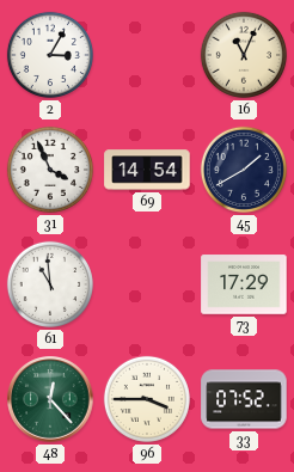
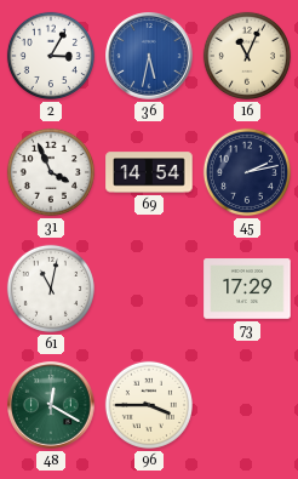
36: none -> 5:32
45: 1:40 -> 2:13
61: 10:59 -> 11:02
48: 12:23 -> 12:20
33: 07:52 -> none
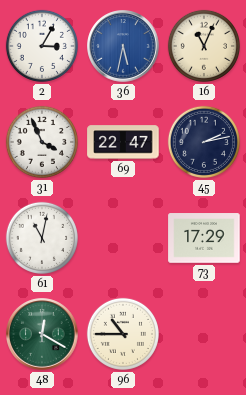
69: 14:54 -> 22:47
96: 3:45 -> 10:45
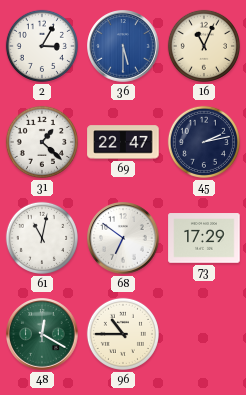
36: 5:32 -> 5:30
31: 3:56 -> 1:22
68: none -> 6:51
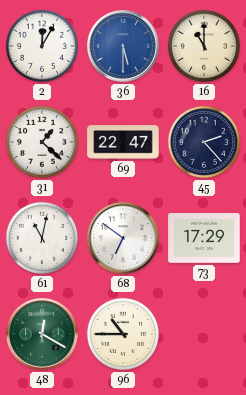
2: 3:05 -> 12:05
16: 11:04 -> 11:00
45: 2:13 -> 2:23
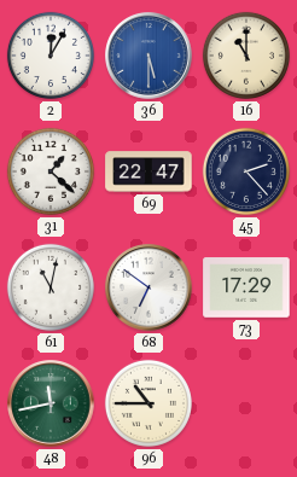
48: 12:20 -> 11:43
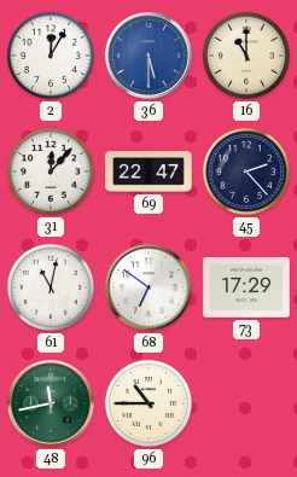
31: 1:22 -> 12:07
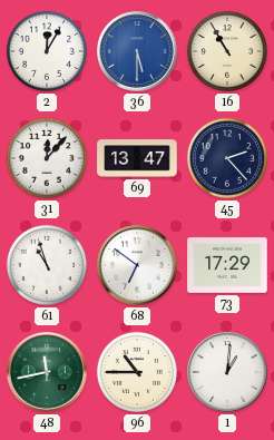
16: 11:00 -> 10:55
69: 22:47 -> 13:47
61: 11:02 -> 10:57
1: none -> 1:01
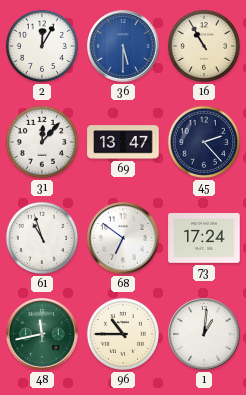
73: 17:29 -> 17:24
